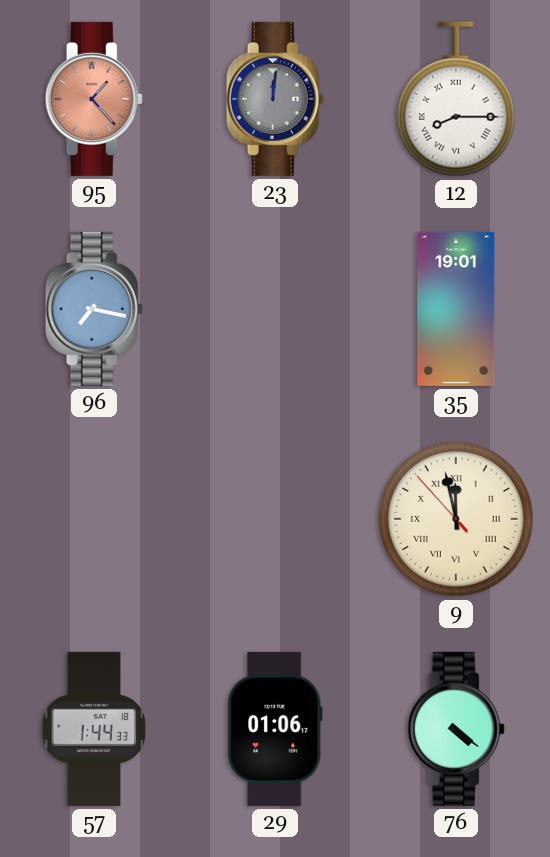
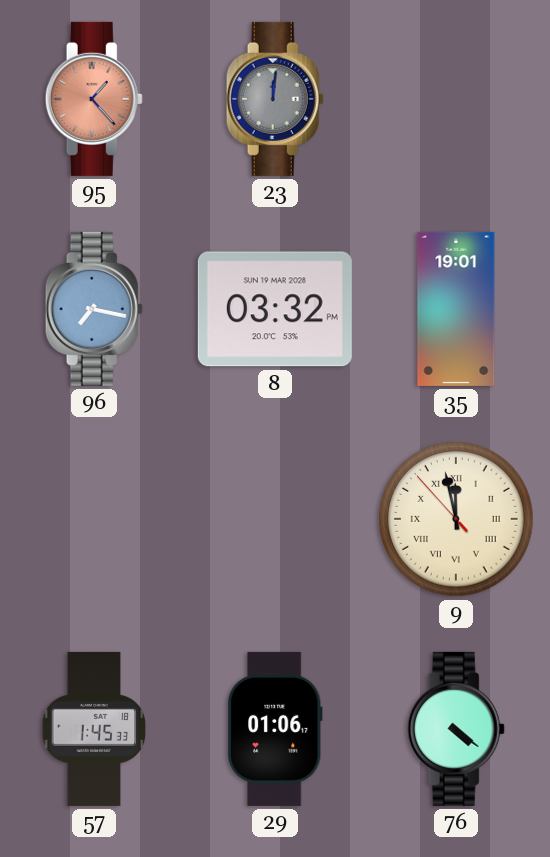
12: 8:15 -> none
8: none -> 03:32
57: 1:44 -> 1:45
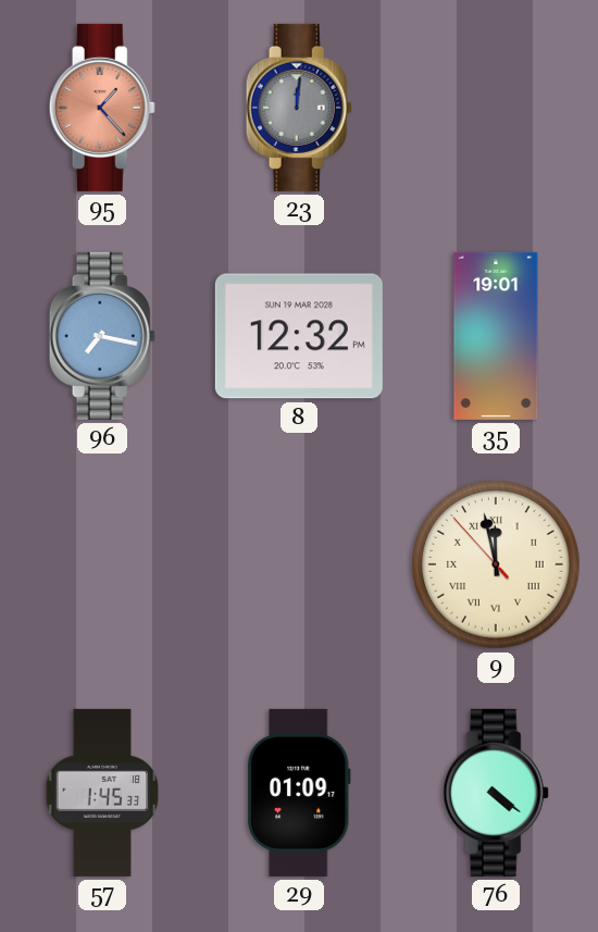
8: 03:32 -> 12:32
29: 01:06 -> 01:09
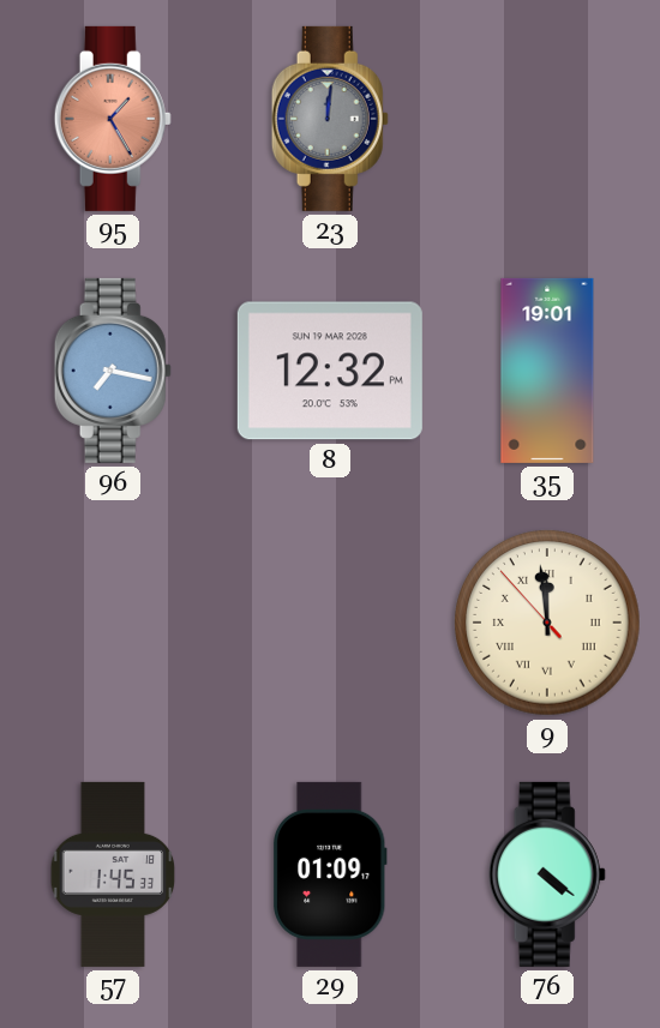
95: 1:23 -> 1:25
9: 11:57 -> 11:58
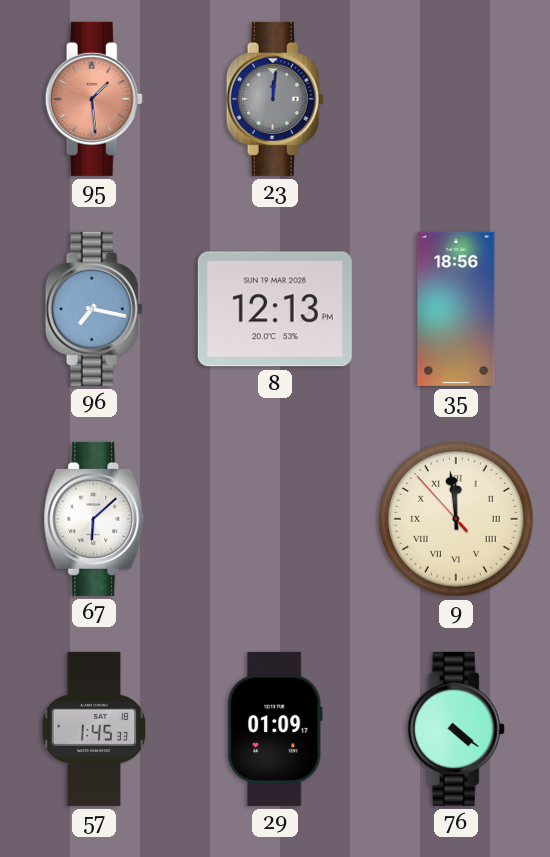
95: 1:25 -> 1:29
8: 12:32 -> 12:13
35: 19:01 -> 18:56
67: none -> 6:08
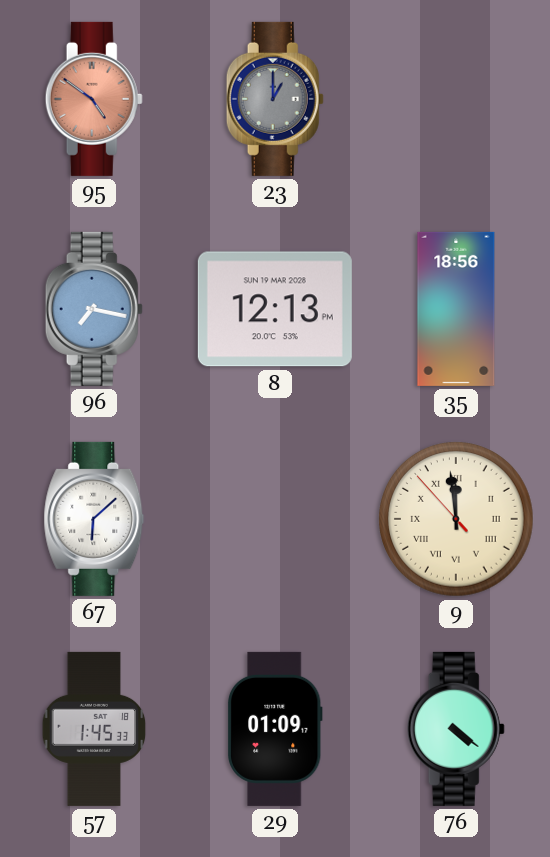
95: 1:29 -> 4:51
23: 12:01 -> 1:00
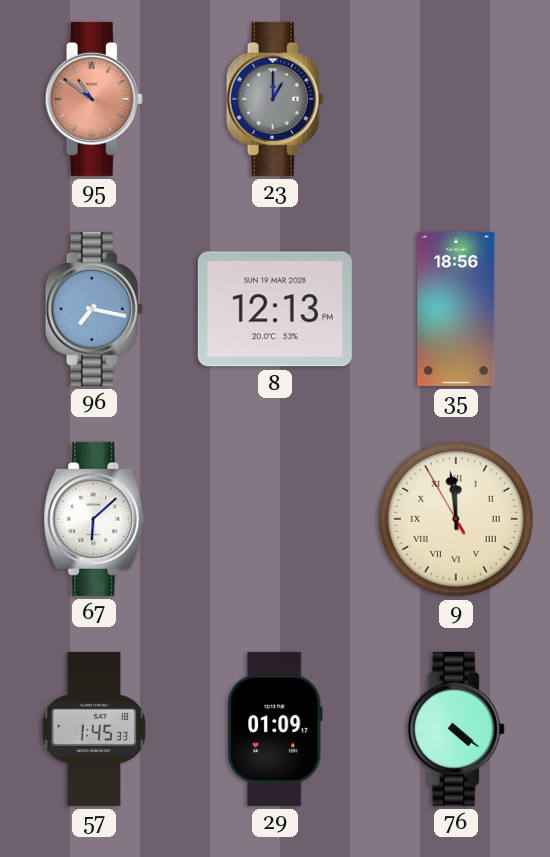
95: 4:51 -> 10:51
9: 11:58:53 -> 11:58:55
